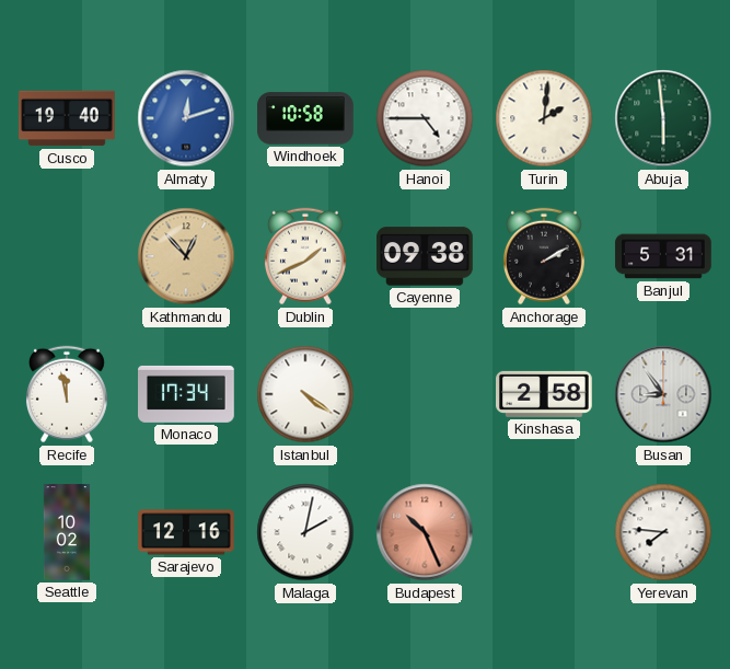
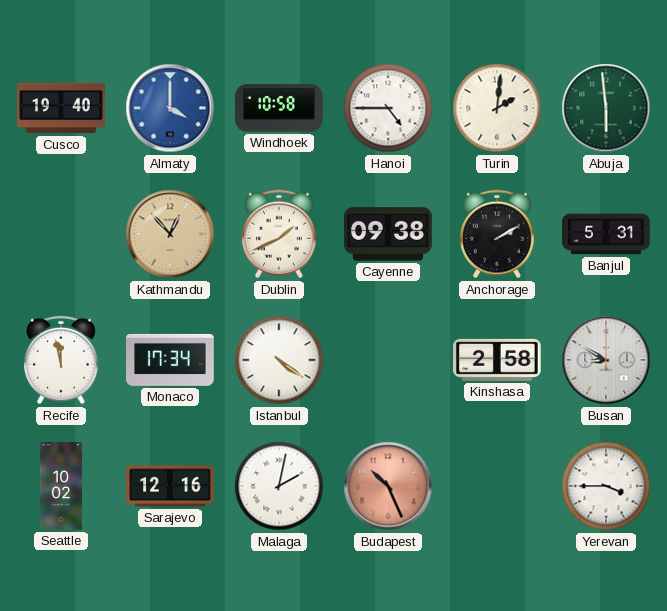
Almaty: 12:12 -> 4:00
Busan: 8:54 -> 8:50
Yerevan: 7:46 -> 3:45
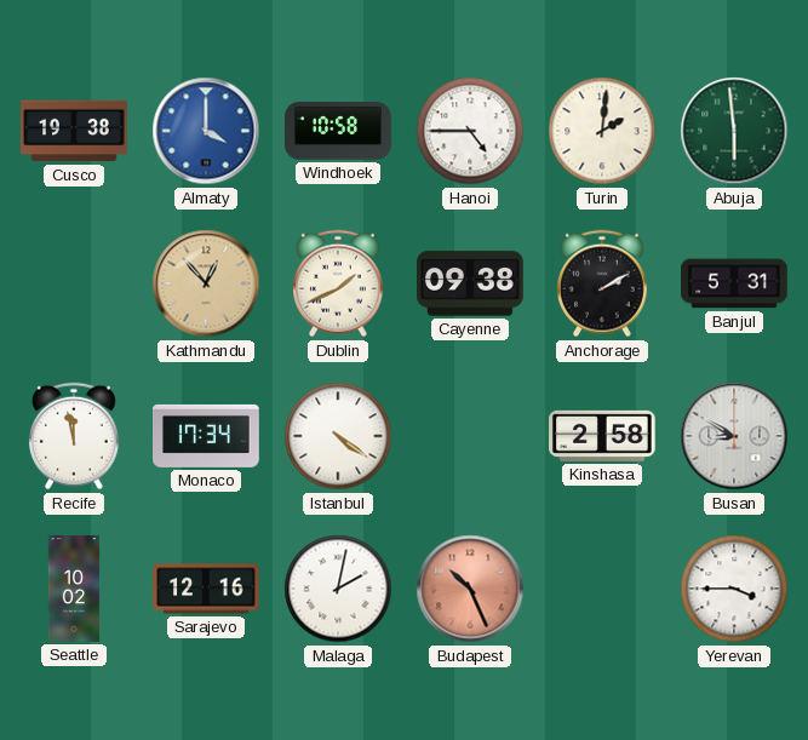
Cusco: 19:40 -> 19:38
